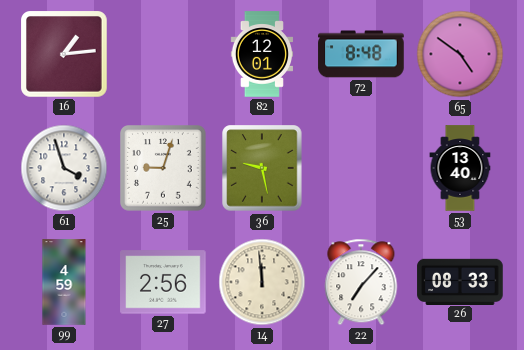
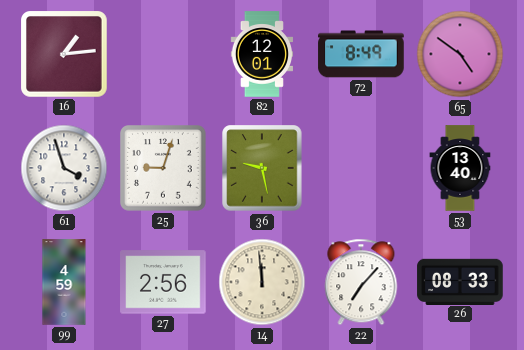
72: 8:48 -> 8:49
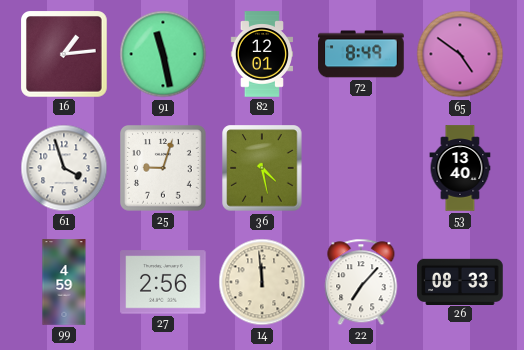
91: none -> 11:28
36: 9:28 -> 4:28
